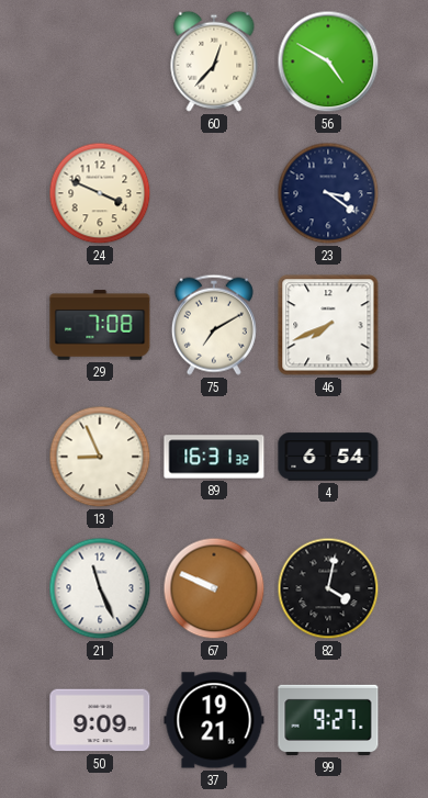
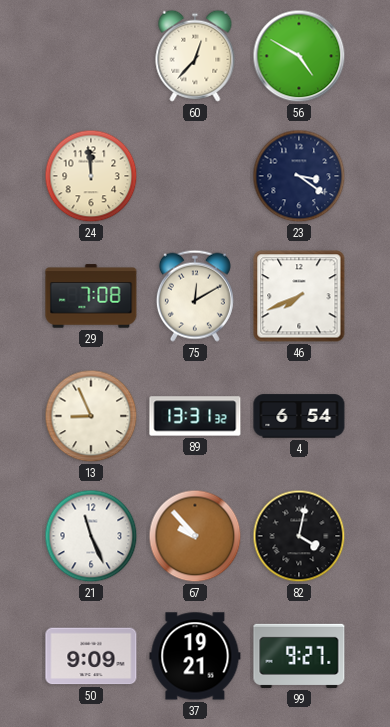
24: 3:49 -> 11:59
75: 7:10 -> 12:10
89: 16:31 -> 13:31
67: 9:49 -> 9:53
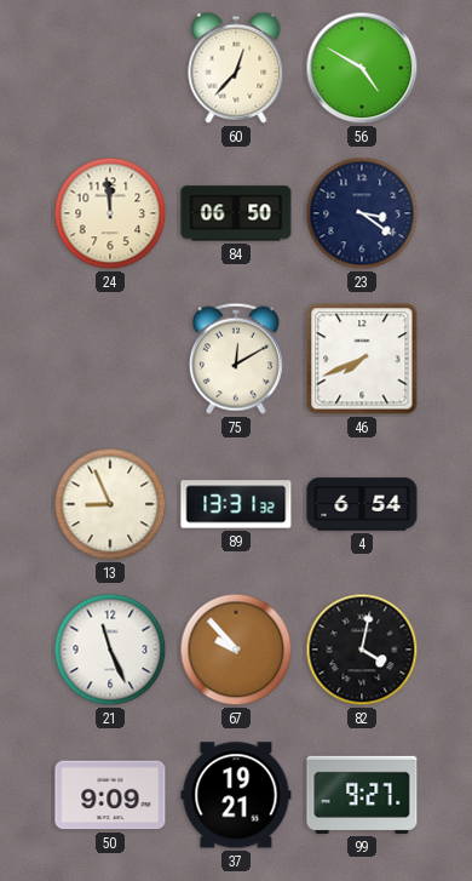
84: none -> 06:50
29: 7:08 -> none
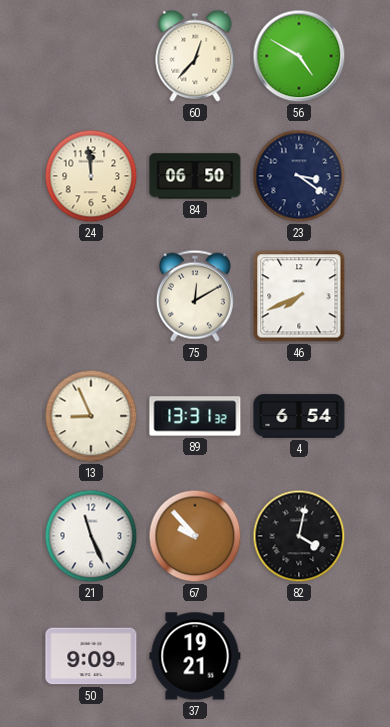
99: 9:27 -> none
